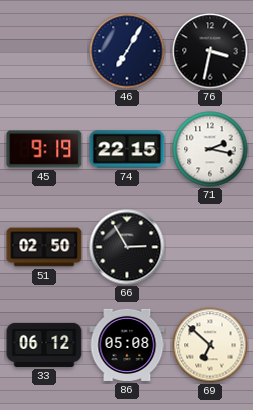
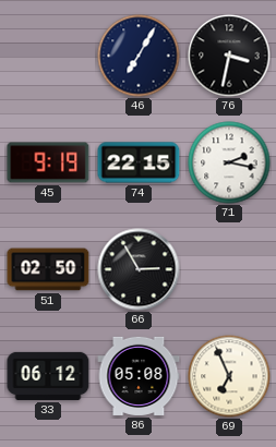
69: 6:52 -> 6:56
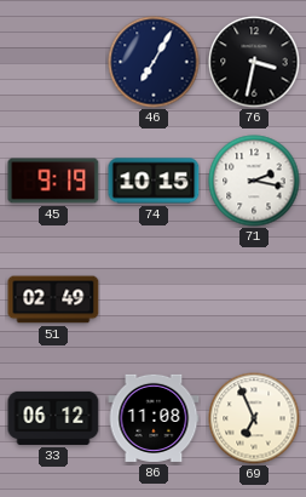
74: 22:15 -> 10:15
51: 02:50 -> 02:49
66: 2:55 -> none
86: 05:08 -> 11:08
